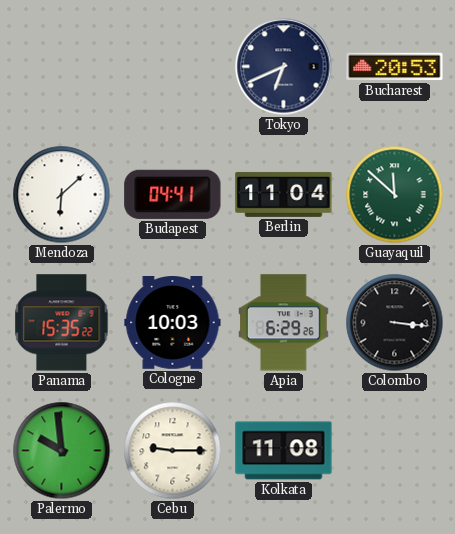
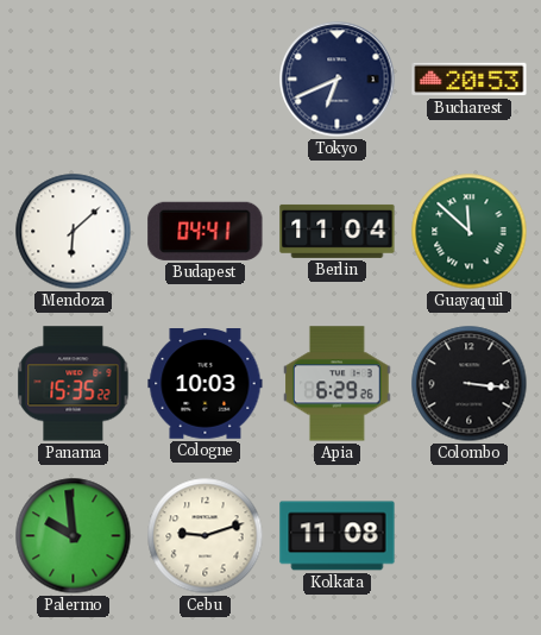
Cebu: 9:15 -> 9:12
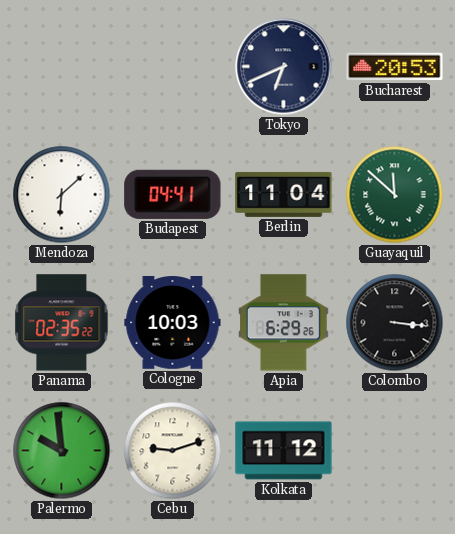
Panama: 15:35 -> 02:35
Kolkata: 11:08 -> 11:12
